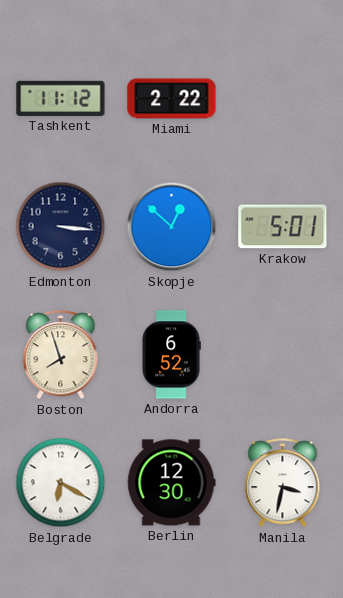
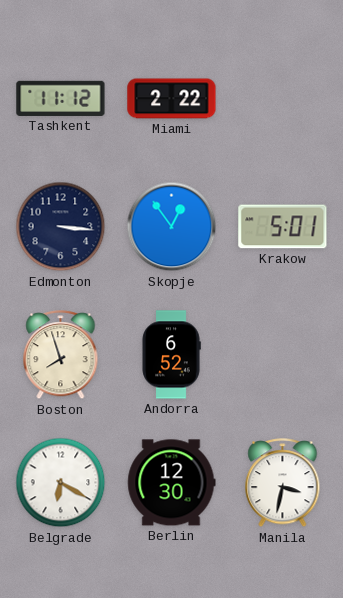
Skopje: 12:52 -> 12:54
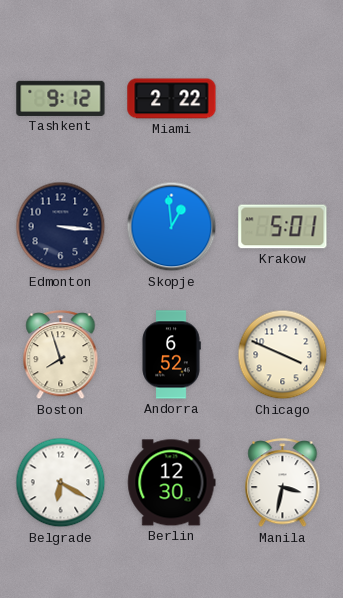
Tashkent: 11:12 -> 9:12
Skopje: 12:54 -> 12:59
Chicago: none -> 3:49
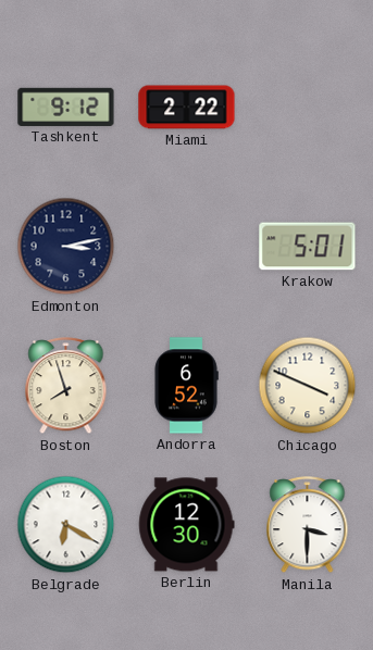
Edmonton: 3:16 -> 3:13
Skopje: 12:59 -> none
Manila: 3:32 -> 3:30
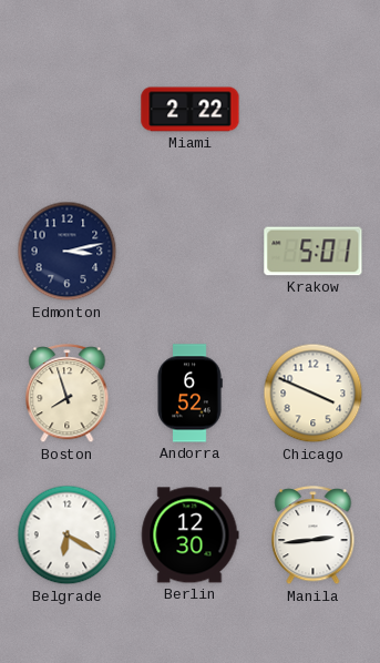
Tashkent: 9:12 -> none
Manila: 3:30 -> 2:44
